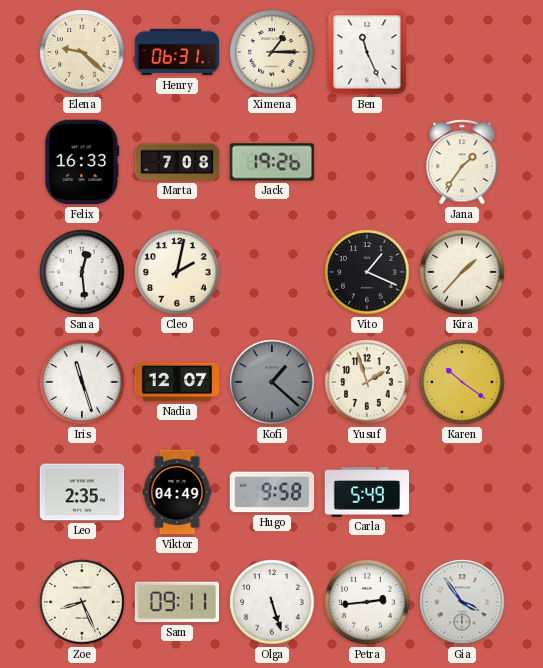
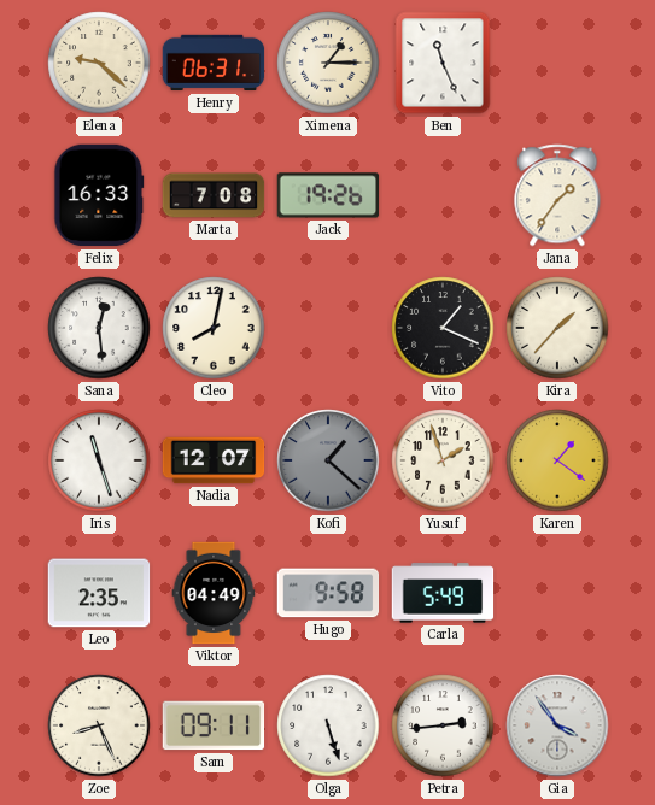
Cleo: 2:02 -> 8:02
Karen: 10:21 -> 1:21
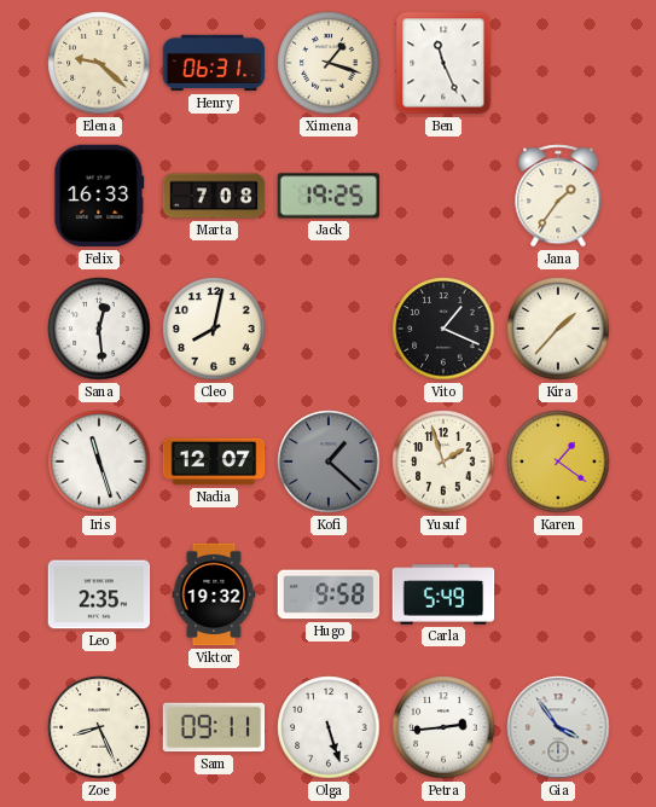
Ximena: 1:15 -> 1:18
Jack: 19:26 -> 19:25
Viktor: 04:49 -> 19:32
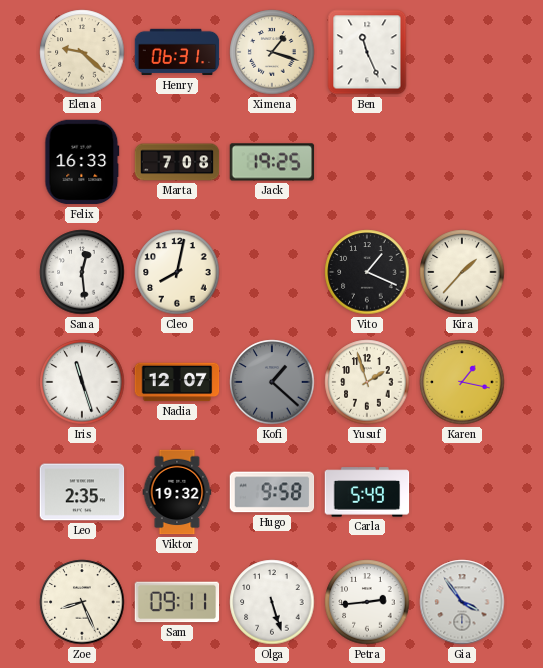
Jana: 1:36 -> none
Karen: 1:21 -> 1:17
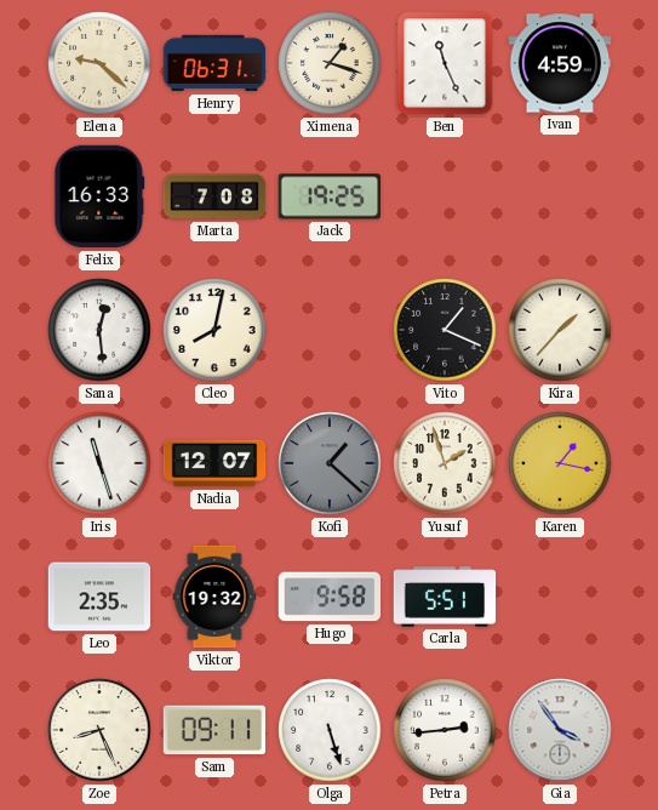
Ivan: none -> 4:59
Carla: 5:49 -> 5:51
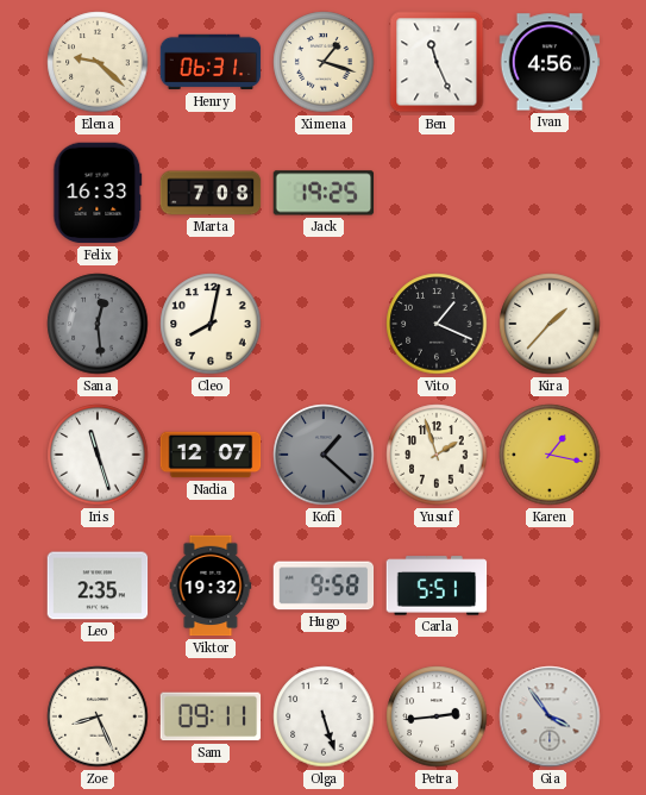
Ivan: 4:59 -> 4:56
Sana dial: white -> grey
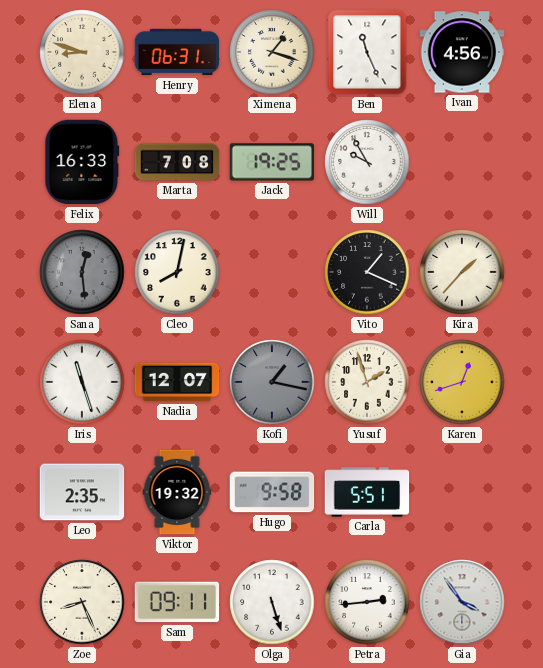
Elena: 9:22 -> 8:48
Will: none -> 9:55
Kofi: 1:22 -> 1:17
Karen: 1:17 -> 12:42
